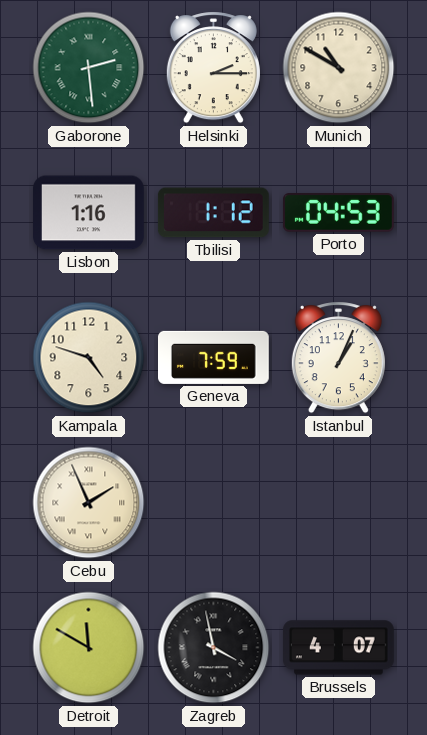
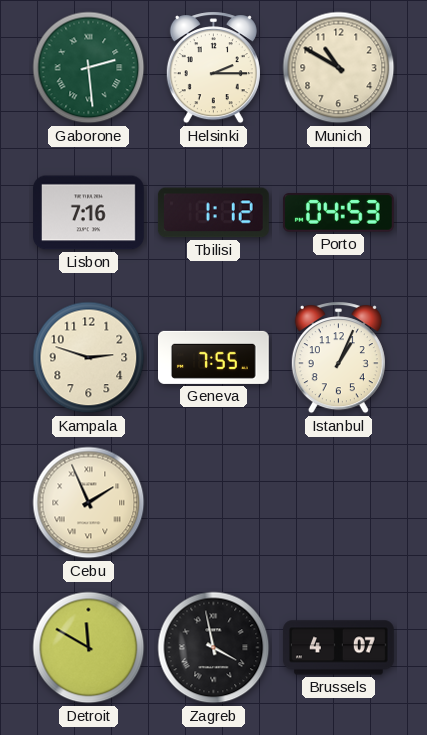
Lisbon: 1:16 -> 7:16
Kampala: 4:48 -> 2:48
Geneva: 7:59 -> 7:55
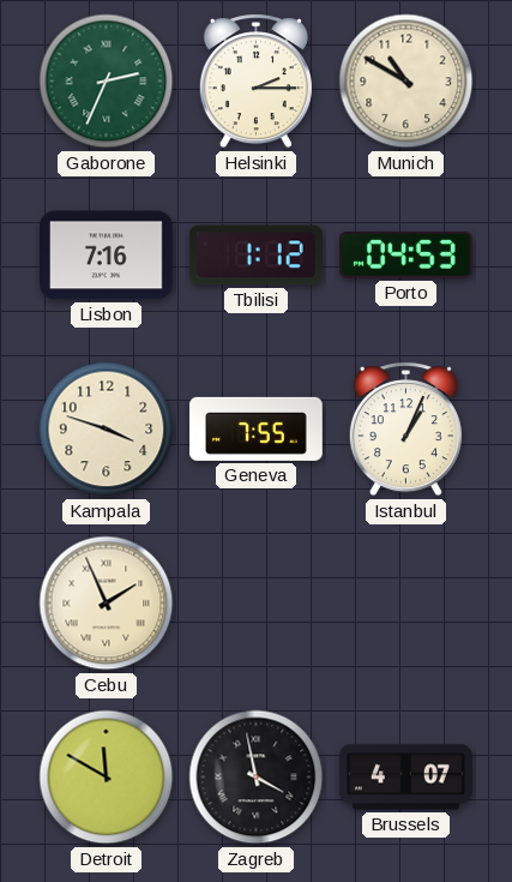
Gaborone: 2:29 -> 2:34
Kampala: 2:48 -> 3:48
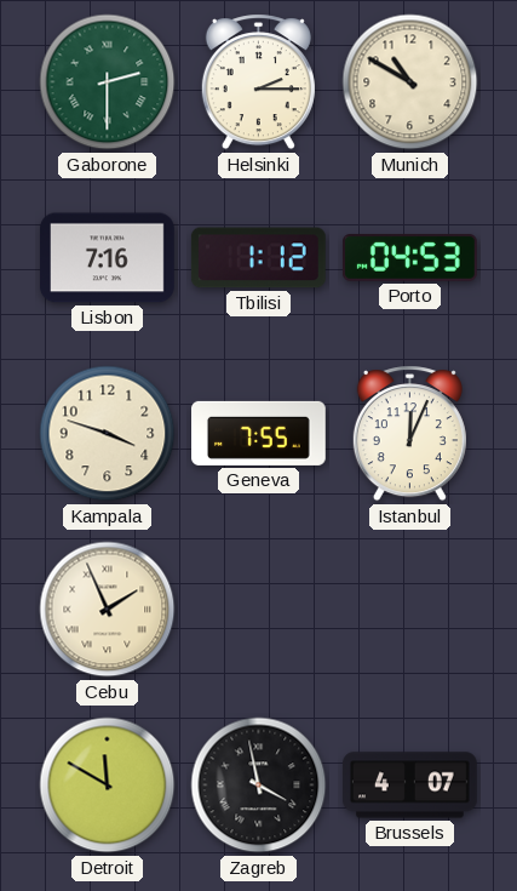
Gaborone: 2:34 -> 2:30
Istanbul: 1:04 -> 12:04
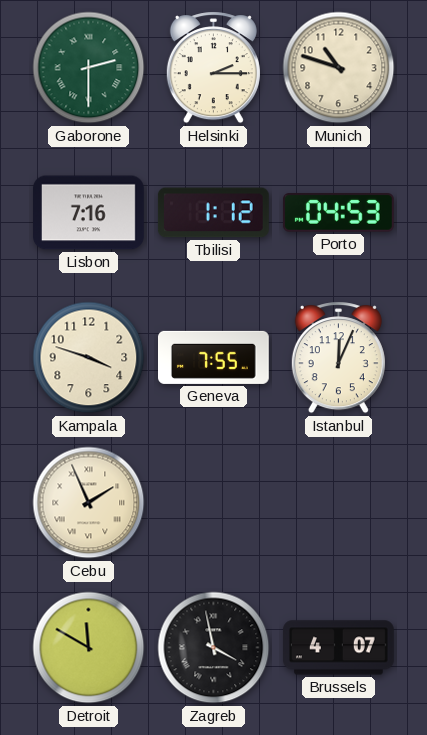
Munich: 10:50 -> 10:48
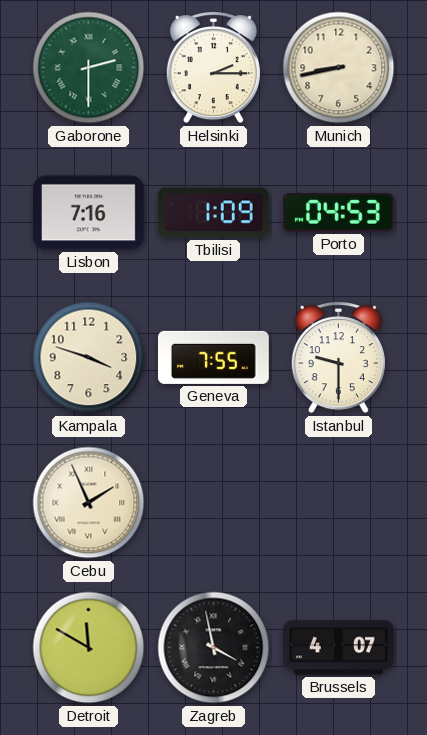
Munich: 10:48 -> 8:43
Tbilisi: 1:12 -> 1:09
Istanbul: 12:04 -> 9:30
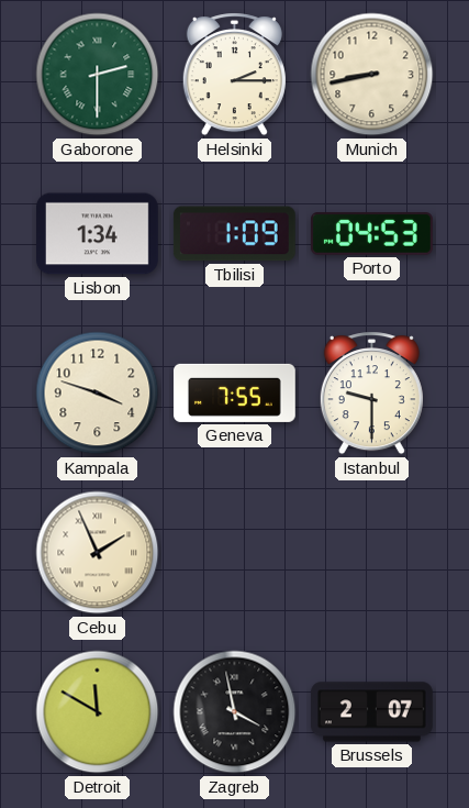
Lisbon: 7:16 -> 1:34
Brussels: 4:07 -> 2:07
